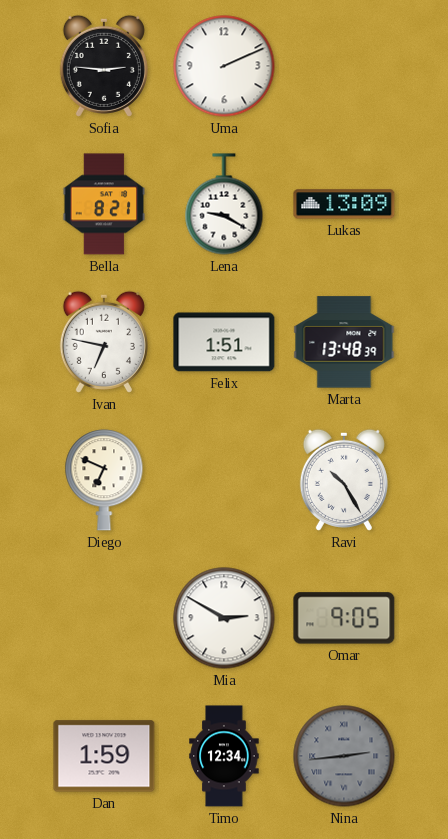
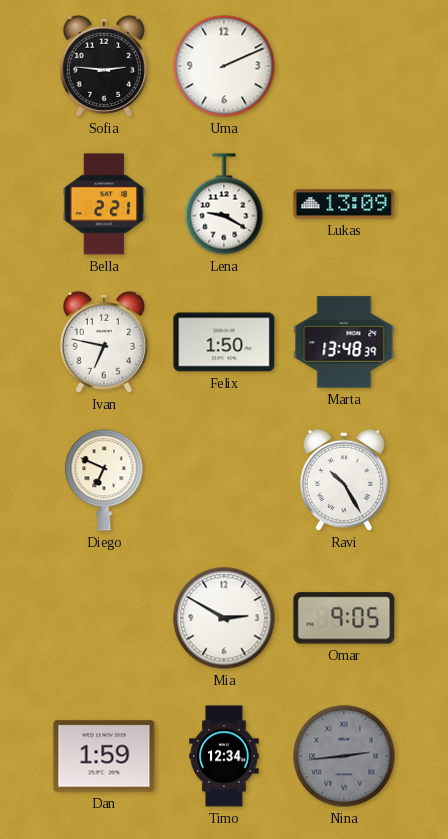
Bella: 8:21 -> 2:21
Felix: 1:51 -> 1:50
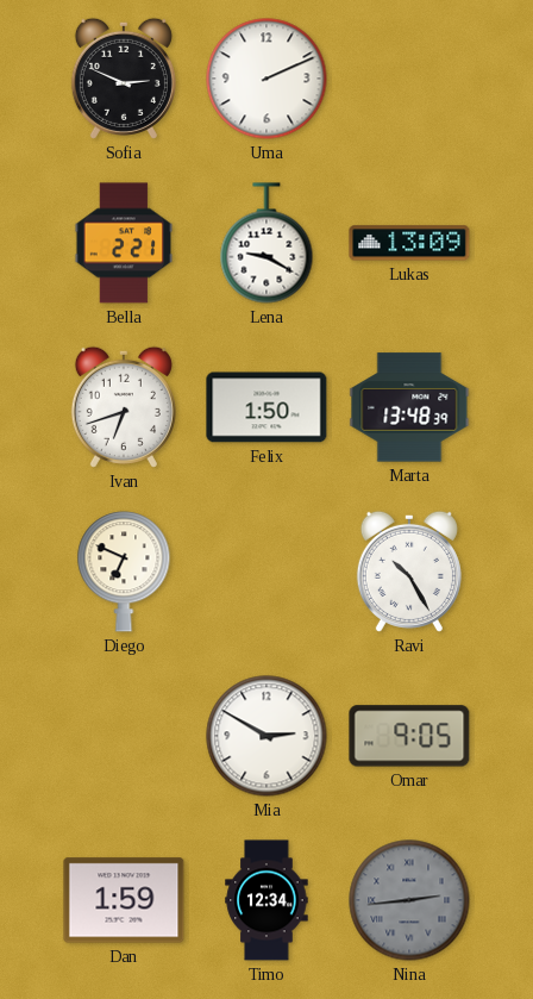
Sofia: 2:46 -> 2:49
Ivan: 6:47 -> 6:42
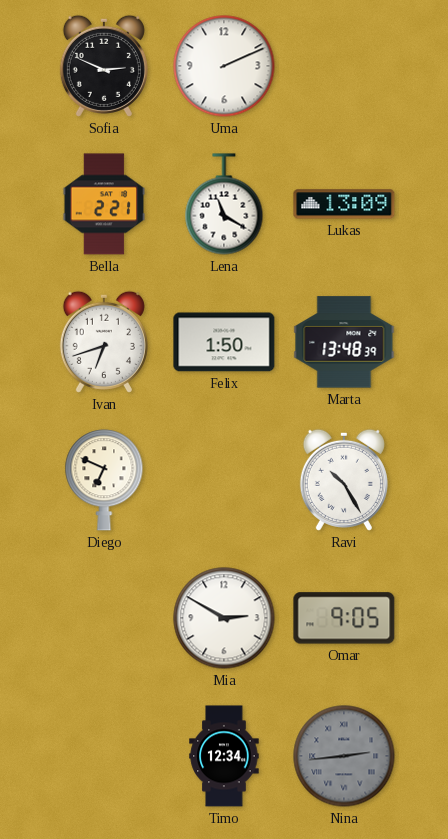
Lena: 9:20 -> 11:20
Dan: 1:59 -> none
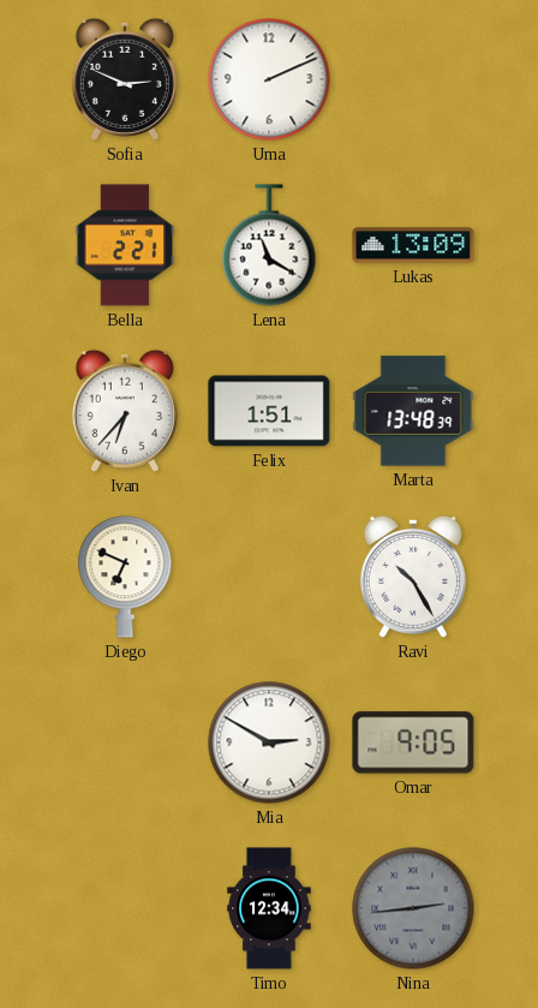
Ivan: 6:42 -> 6:37
Felix: 1:50 -> 1:51
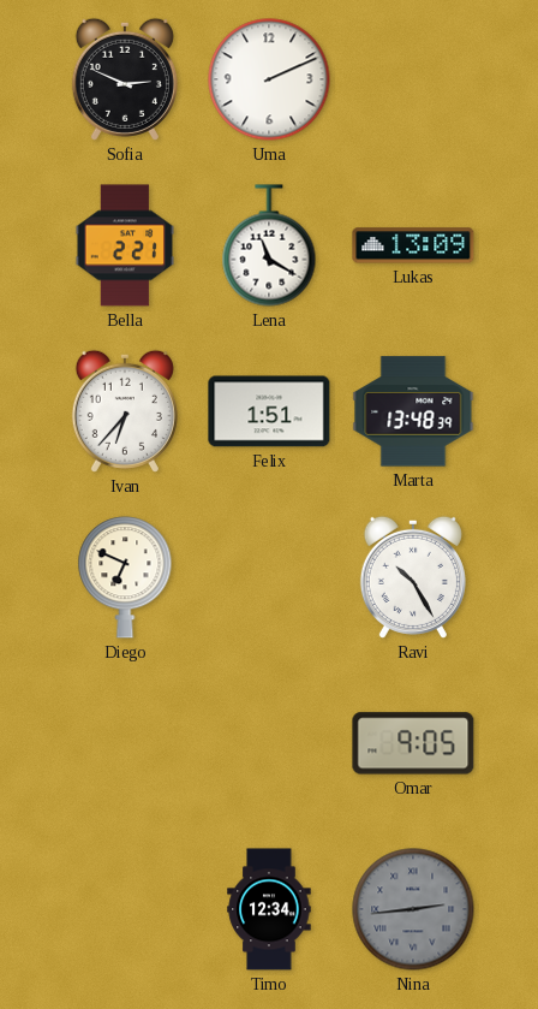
Mia: 2:50 -> none
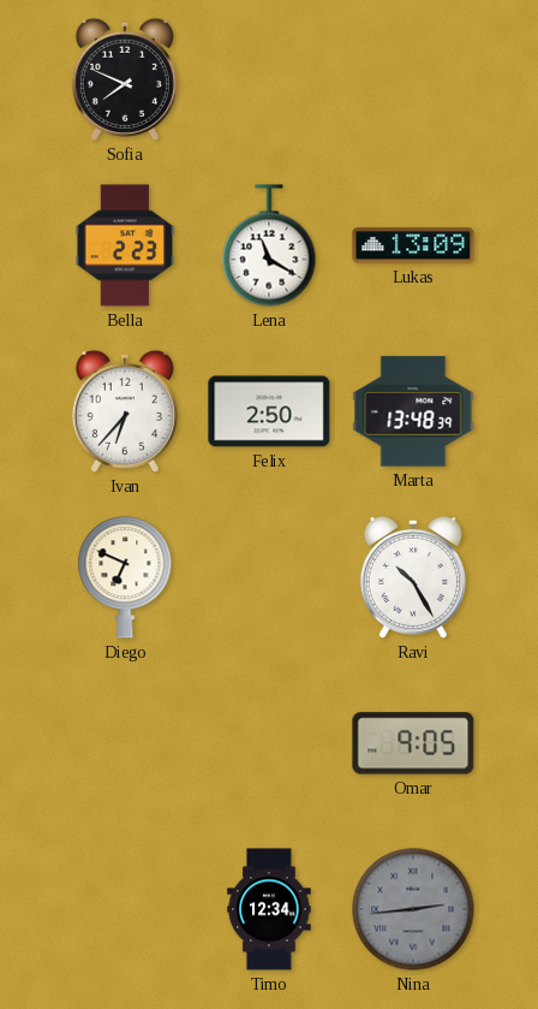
Sofia: 2:49 -> 7:49
Uma: 2:11 -> none
Bella: 2:21 -> 2:23
Felix: 1:51 -> 2:50
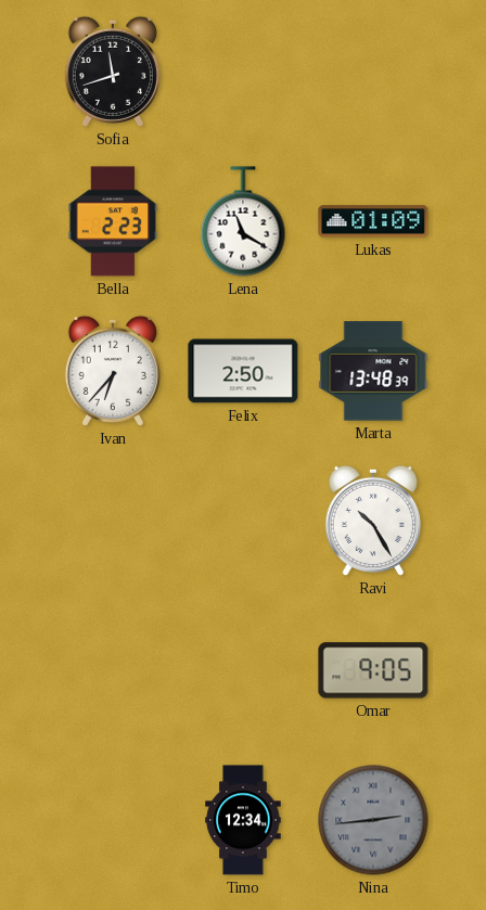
Sofia: 7:49 -> 11:42
Lukas: 13:09 -> 01:09
Diego: 6:49 -> none
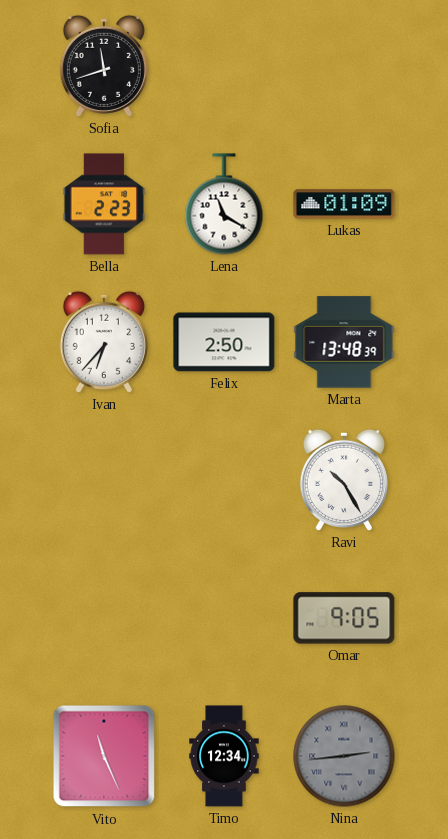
Vito: none -> 11:26
